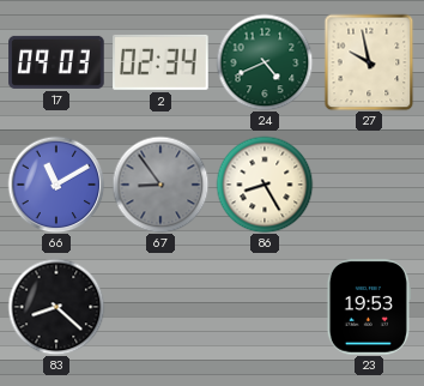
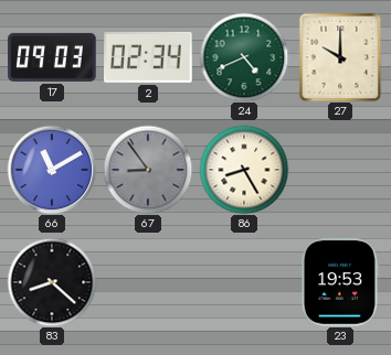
27: 9:58 -> 10:00
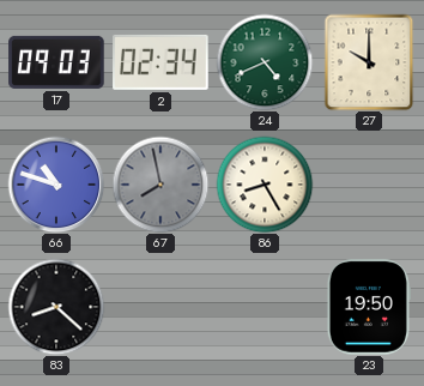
66: 11:10 -> 10:48
67: 8:54 -> 7:58
23: 19:53 -> 19:50
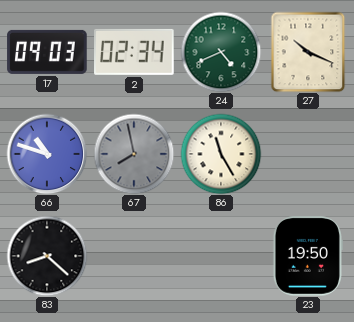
27: 10:00 -> 10:19
86: 8:25 -> 11:25
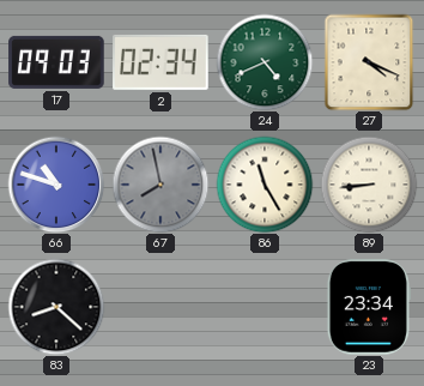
27: 10:19 -> 4:19
89: none -> 8:44
23: 19:50 -> 23:34
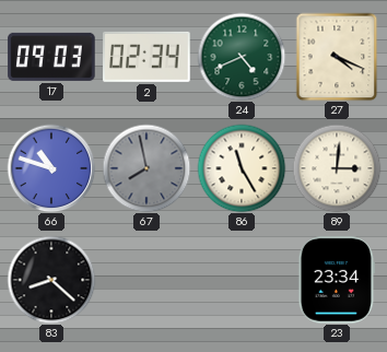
89: 8:44 -> 3:01
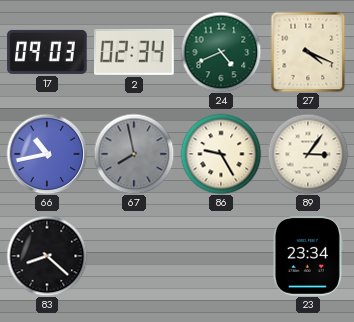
66: 10:48 -> 10:43
86: 11:25 -> 9:25
89: 3:01 -> 3:06
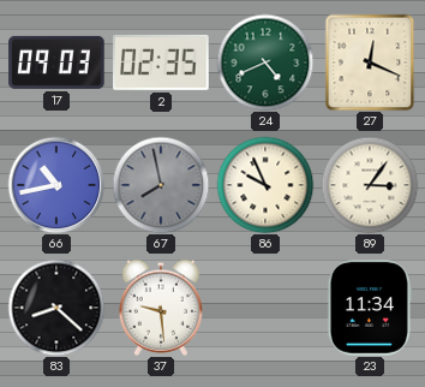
2: 02:34 -> 02:35
27: 4:19 -> 12:19
86: 9:25 -> 9:56
37: none -> 9:29
23: 23:34 -> 11:34
